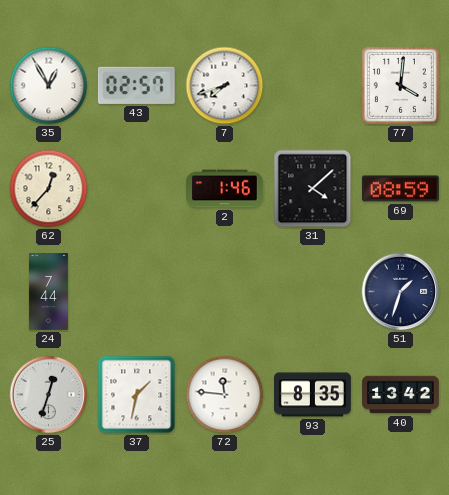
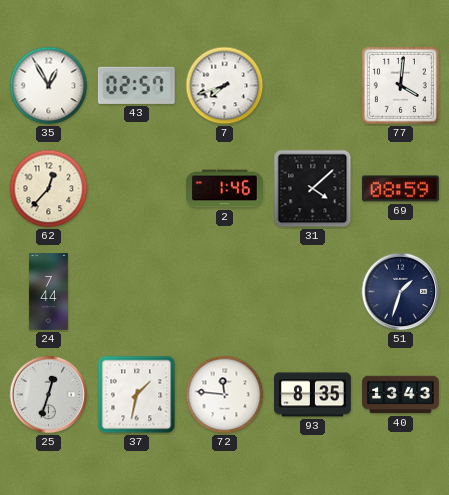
40: 13:42 -> 13:43
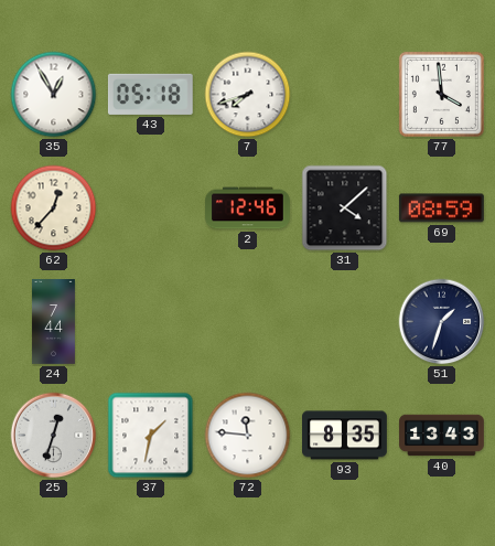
43: 02:57 -> 05:18
77: 4:01 -> 3:59
2: 1:46 -> 12:46
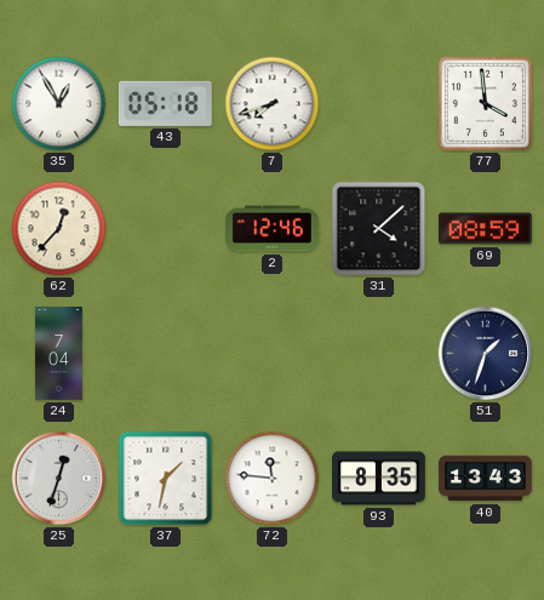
24: 7:44 -> 7:04
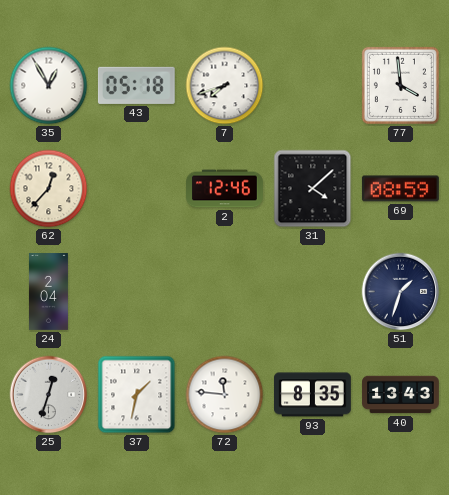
24: 7:04 -> 2:04
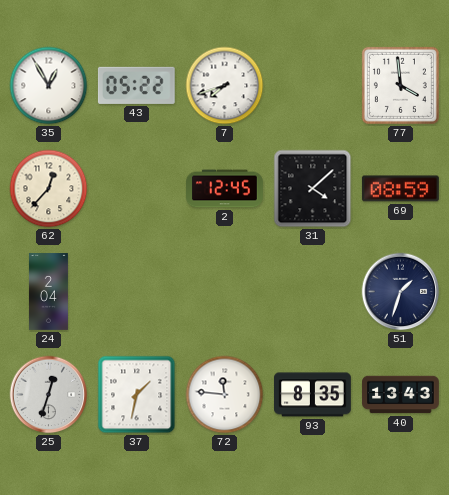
43: 05:18 -> 05:22
2: 12:46 -> 12:45
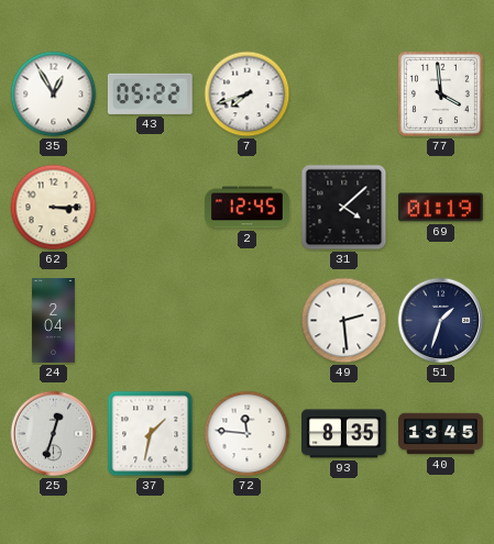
62: 12:37 -> 3:15
69: 08:59 -> 01:19
49: none -> 2:29
40: 13:43 -> 13:45
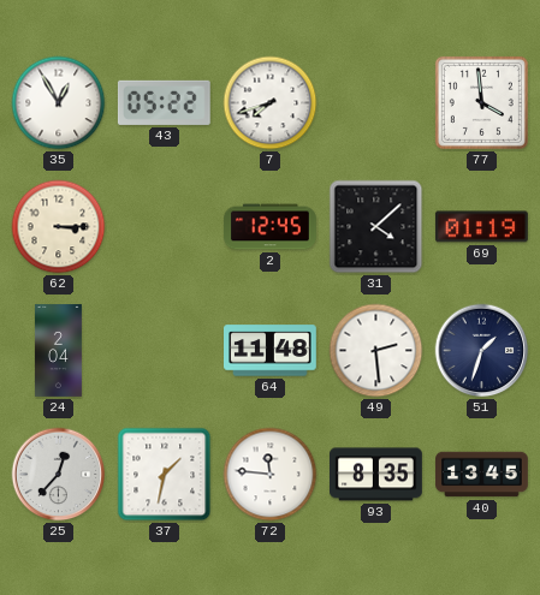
64: none -> 11:48
25: 12:33 -> 12:37
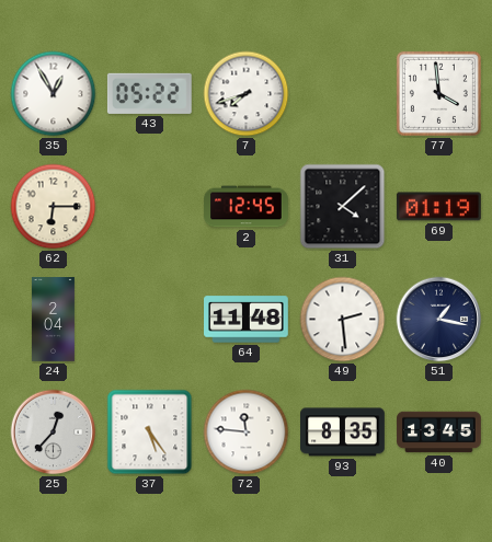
62: 3:15 -> 6:15
51: 1:33 -> 1:17
37: 1:32 -> 5:24
